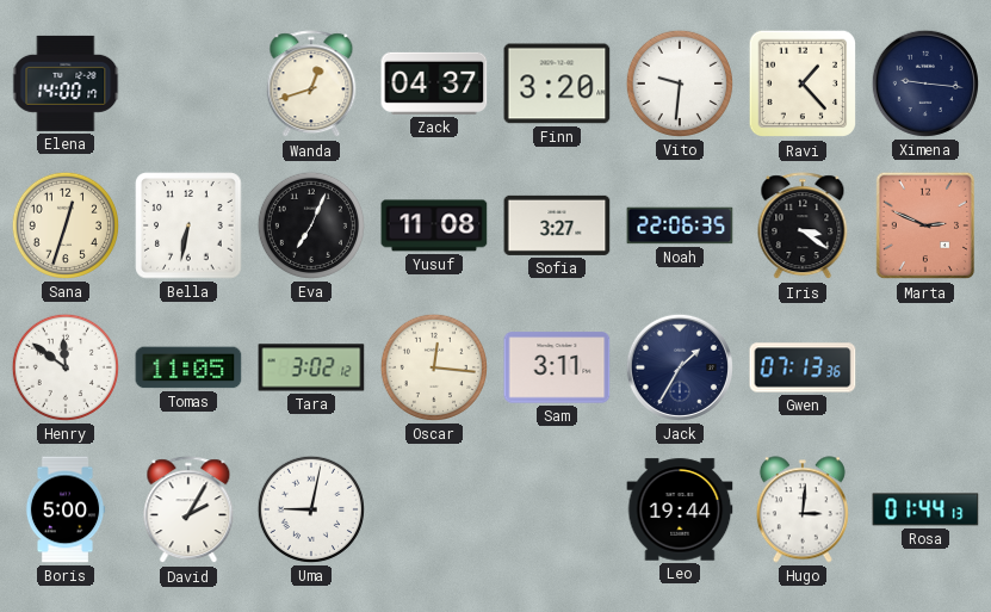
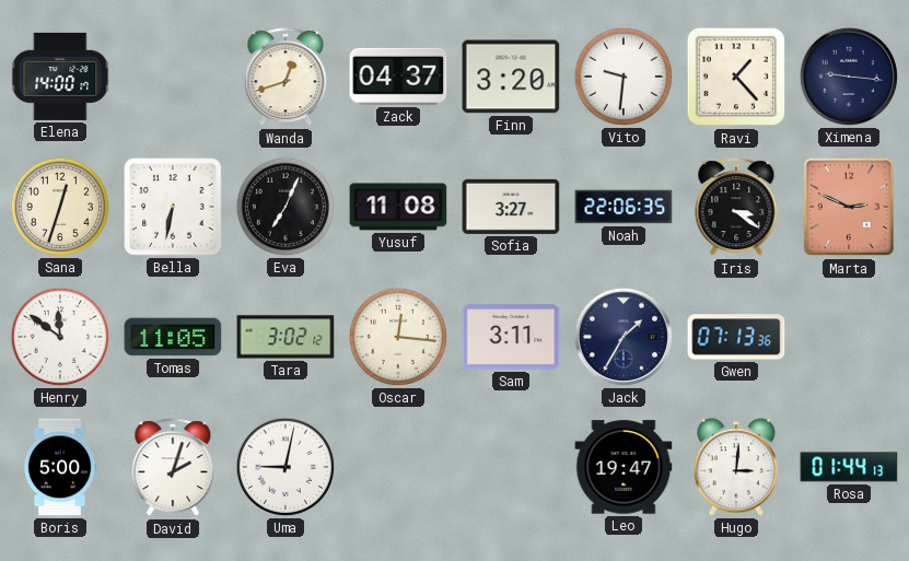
David: 2:05 -> 2:03
Leo: 19:44 -> 19:47
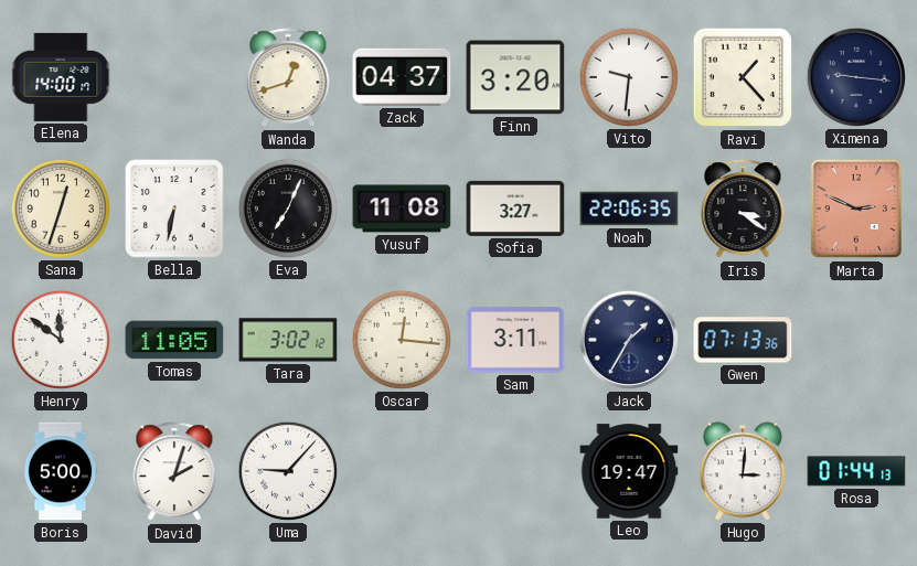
Uma: 9:02 -> 9:07
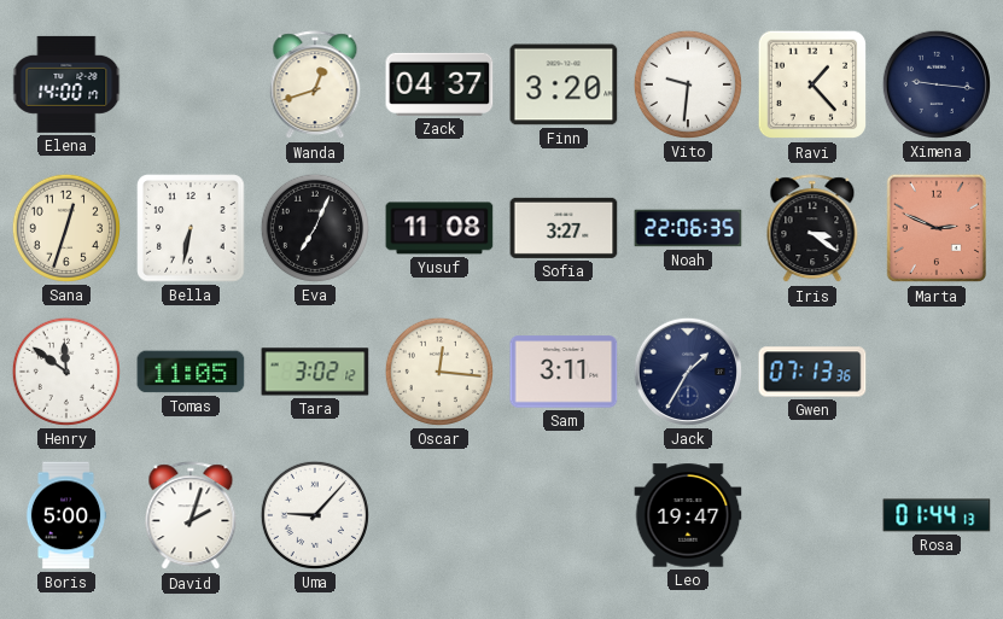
Hugo: 3:01 -> none
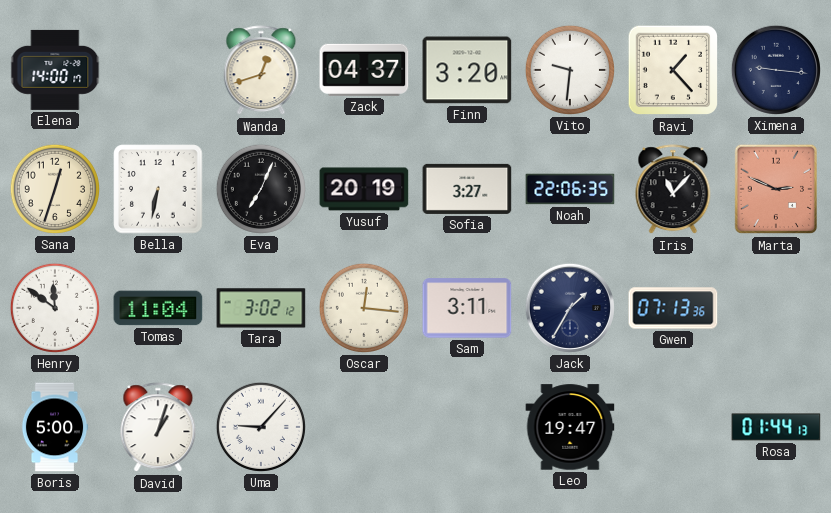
Yusuf: 11:08 -> 20:19
Iris: 3:21 -> 11:07
Tomas: 11:05 -> 11:04
David: 2:03 -> 1:03
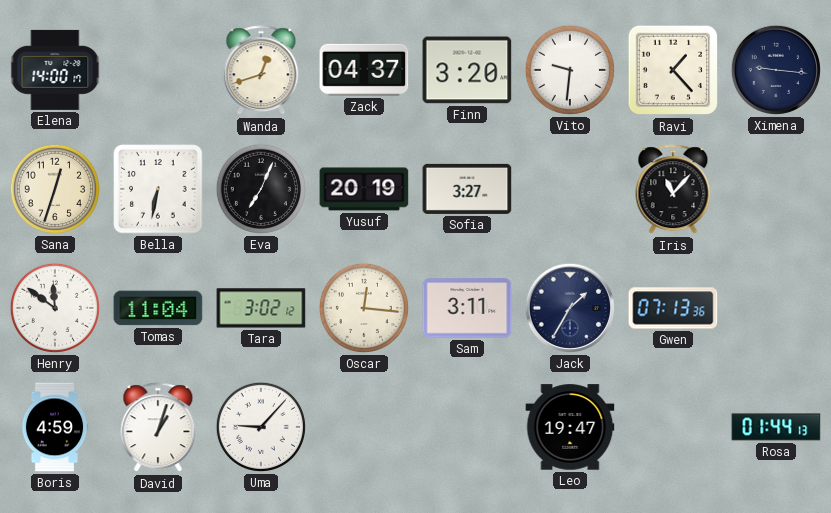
Noah: 22:06 -> none
Marta: 2:49 -> none
Boris: 5:00 -> 4:59
